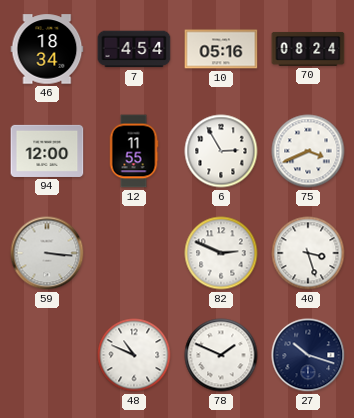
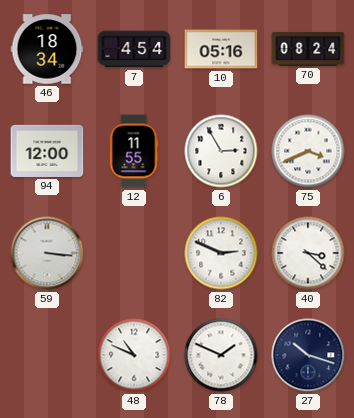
40: 3:27 -> 3:22
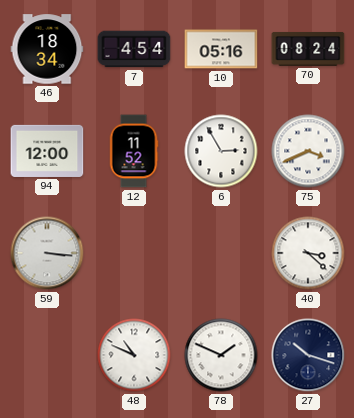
12: 11:55 -> 11:52
82: 2:49 -> none
